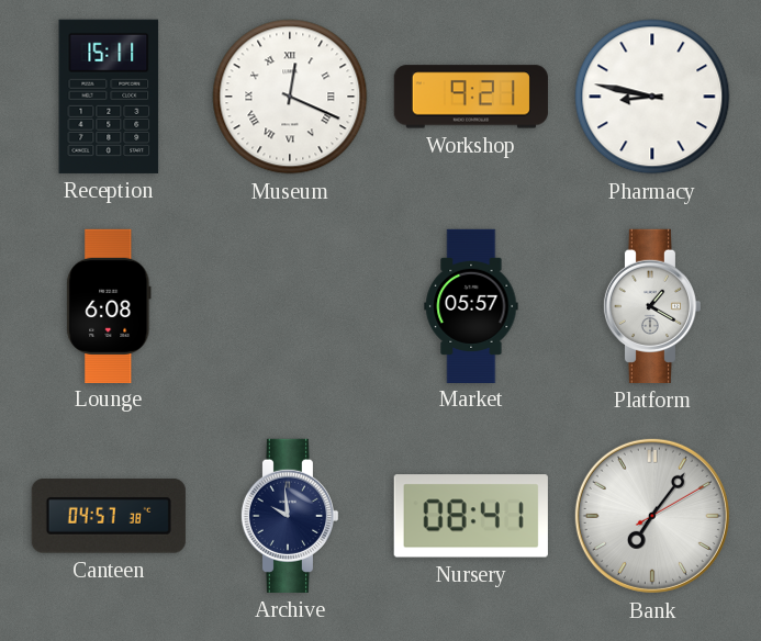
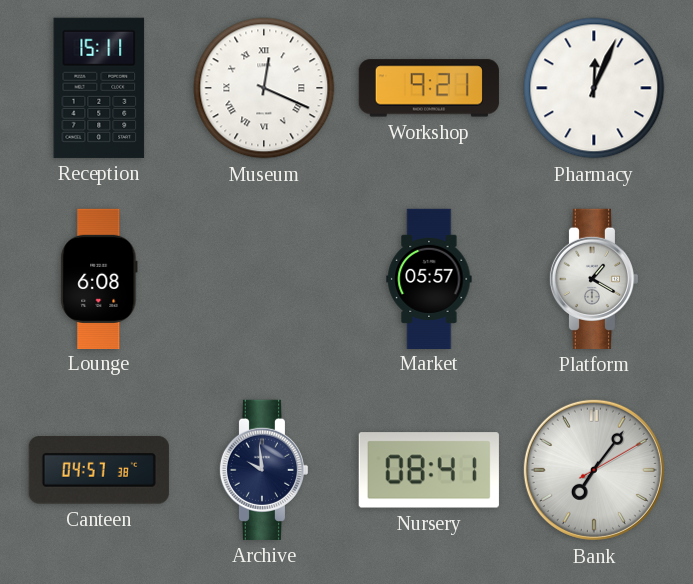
Pharmacy: 8:47 -> 12:04
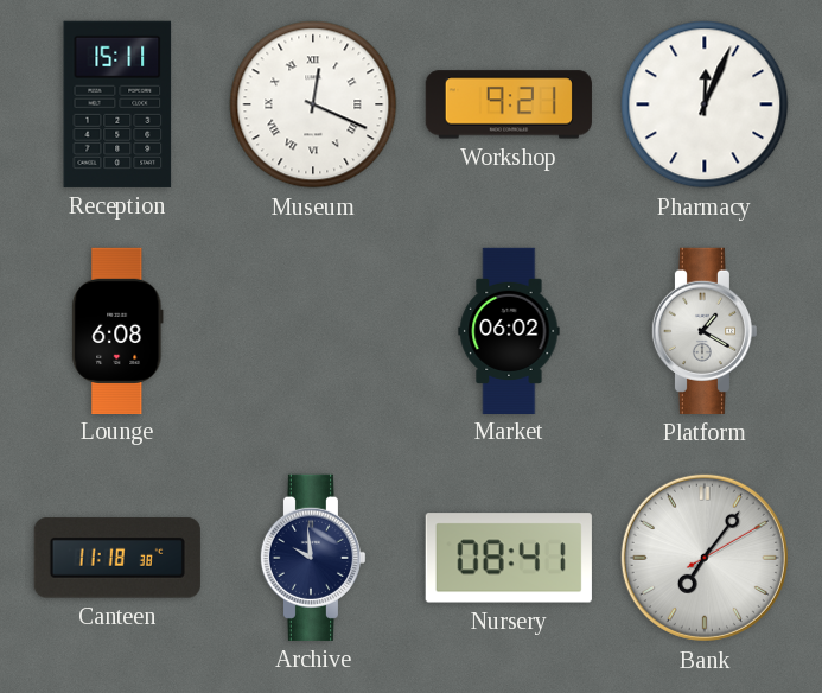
Market: 05:57 -> 06:02
Canteen: 04:57 -> 11:18
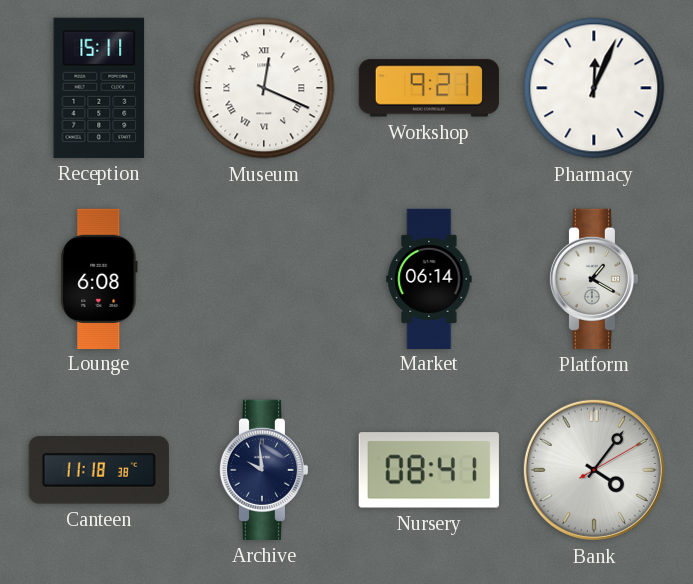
Market: 06:02 -> 06:14
Bank: 7:06 -> 4:06
